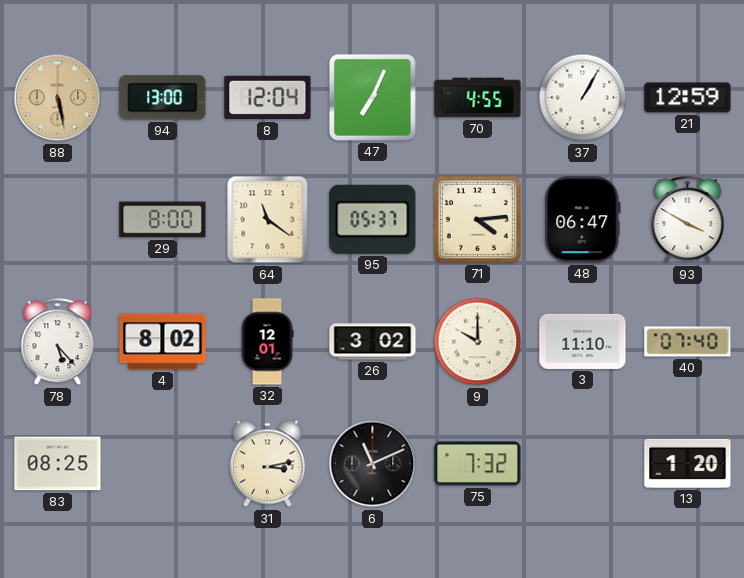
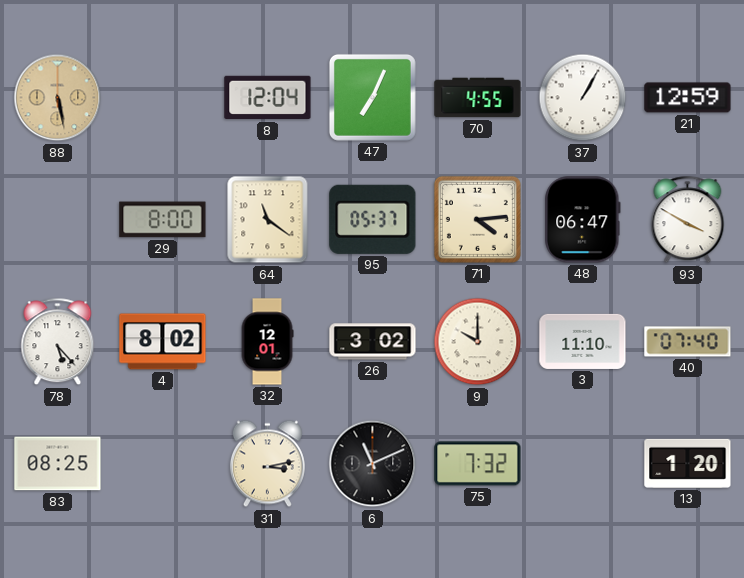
94: 13:00 -> none
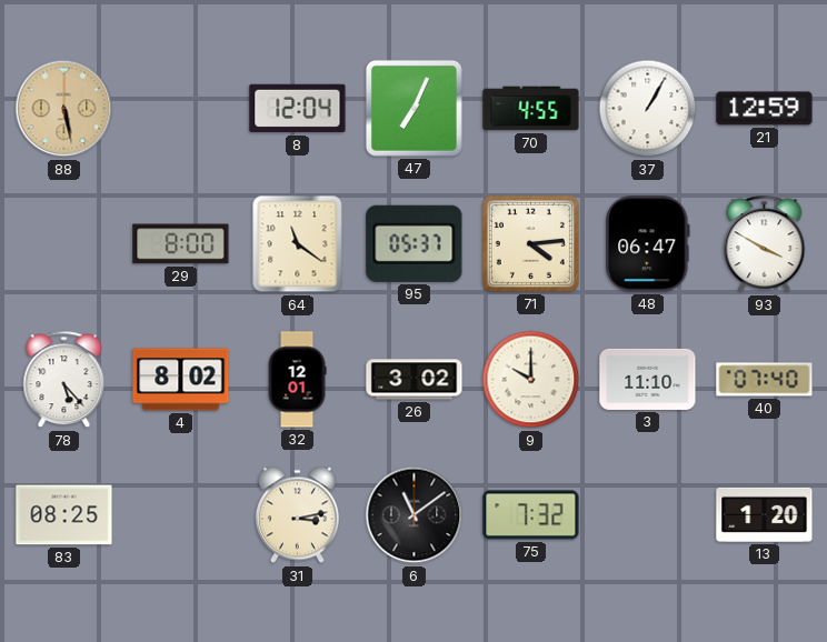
6: 11:11 -> 11:09
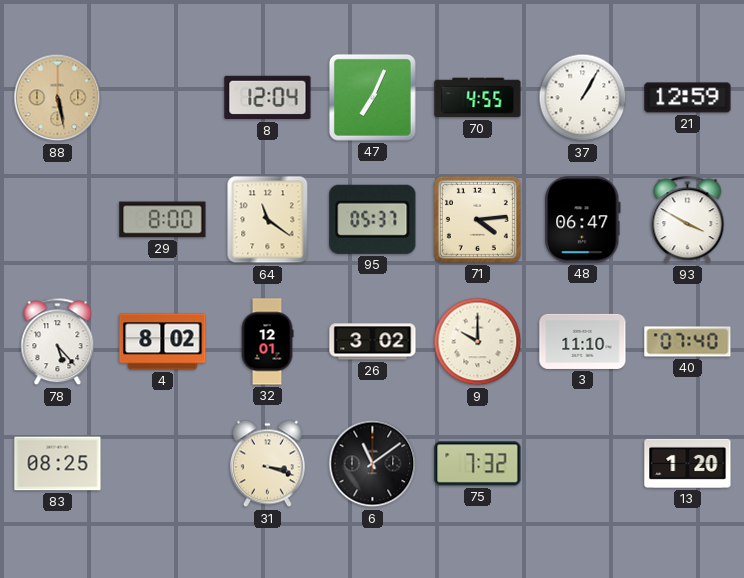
31: 3:13 -> 3:18
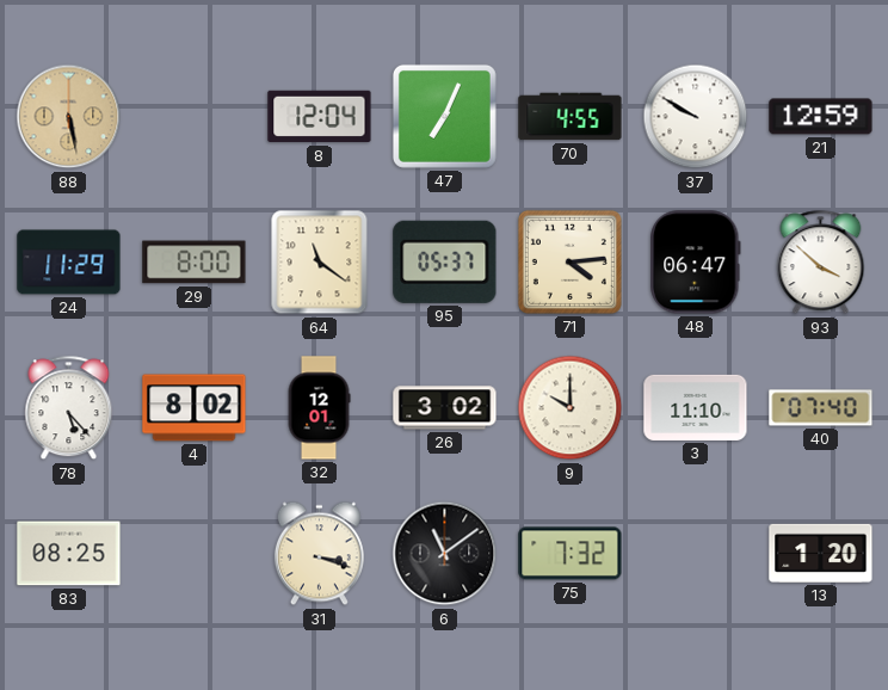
37: 1:05 -> 9:50
24: none -> 11:29
93: 3:50 -> 3:52
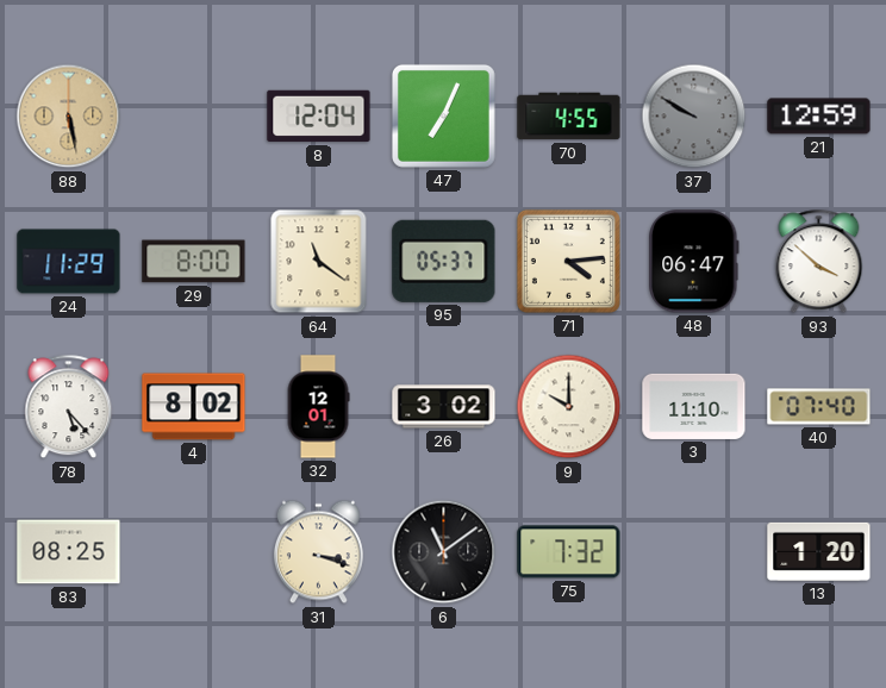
37 dial: white -> grey
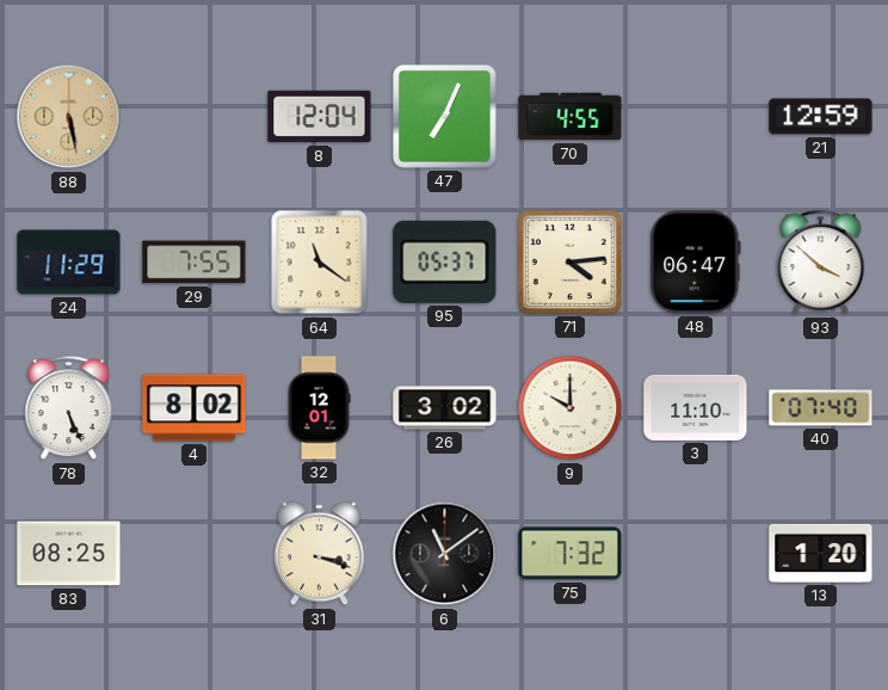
37: 9:50 -> none
29: 8:00 -> 7:55
78: 5:23 -> 5:26
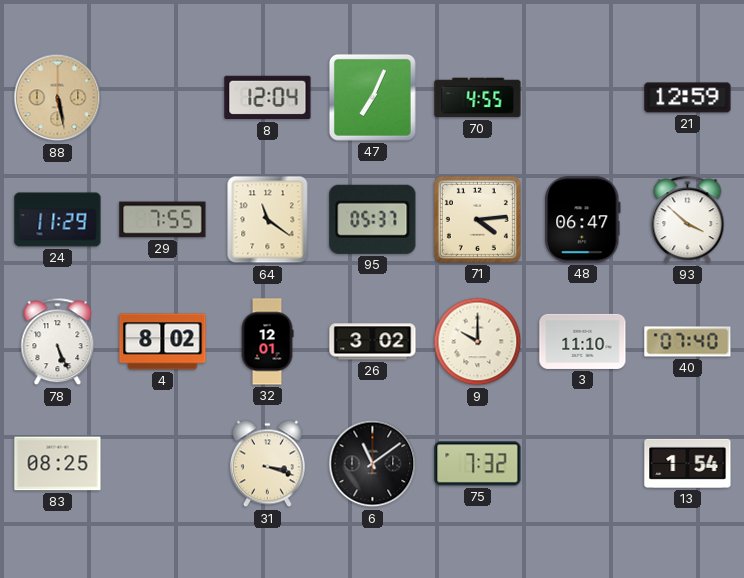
13: 1:20 -> 1:54
